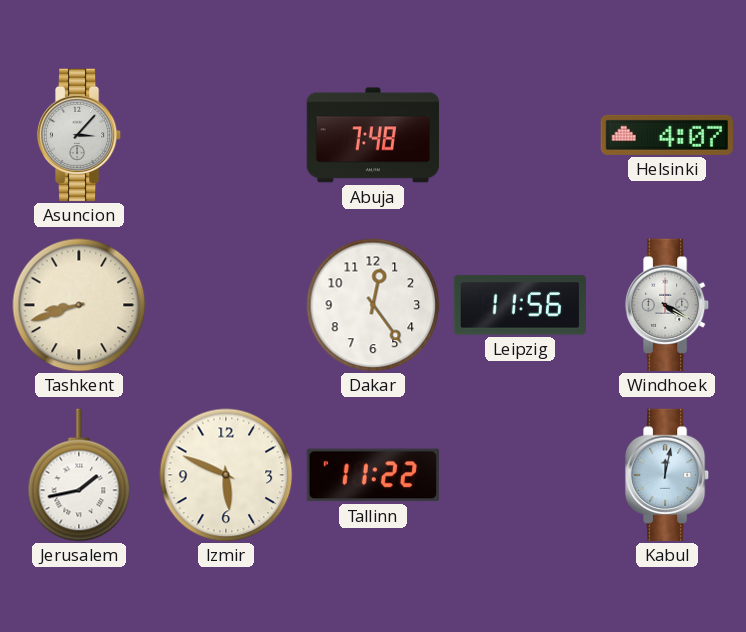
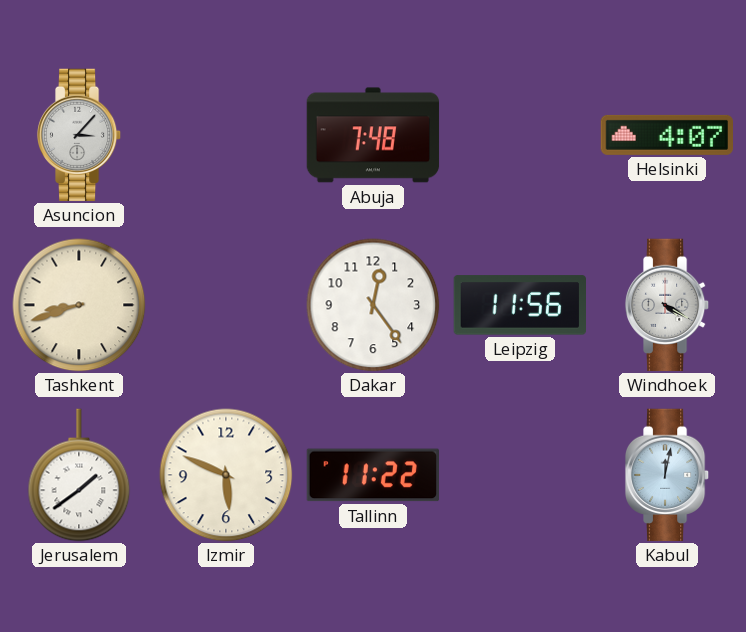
Jerusalem: 1:43 -> 1:39
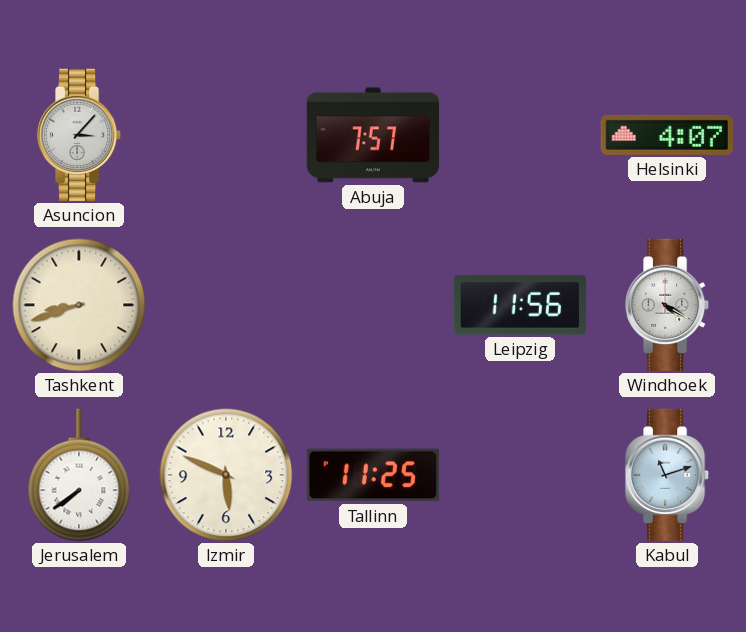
Abuja: 7:48 -> 7:57
Dakar: 12:24 -> none
Jerusalem: 1:39 -> 7:39
Tallinn: 11:22 -> 11:25
Kabul: 12:02 -> 11:12
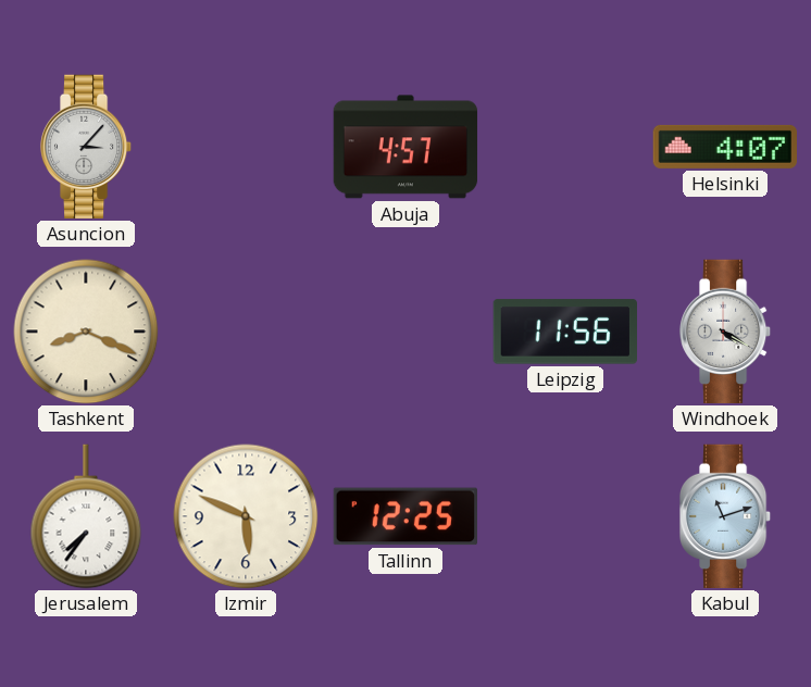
Abuja: 7:57 -> 4:57
Tashkent: 8:42 -> 8:19
Jerusalem: 7:39 -> 7:36
Tallinn: 11:25 -> 12:25
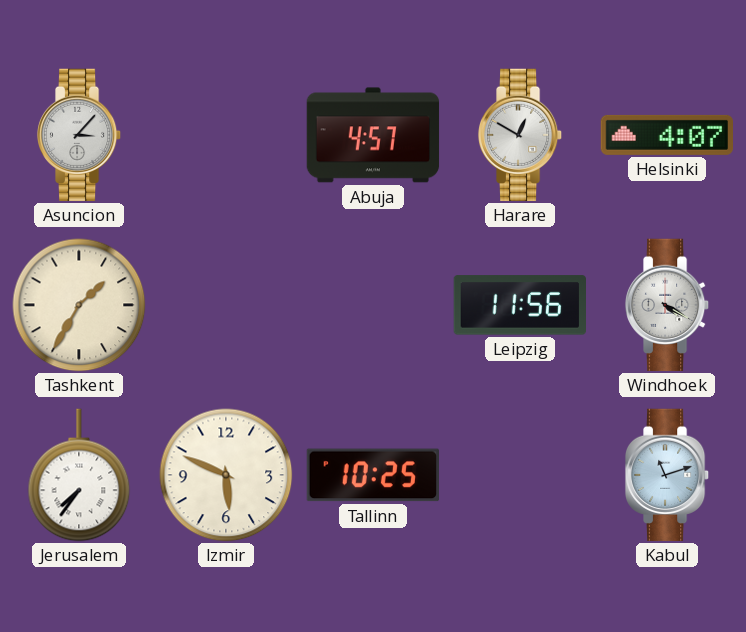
Harare: none -> 12:50
Tashkent: 8:19 -> 1:35
Tallinn: 12:25 -> 10:25
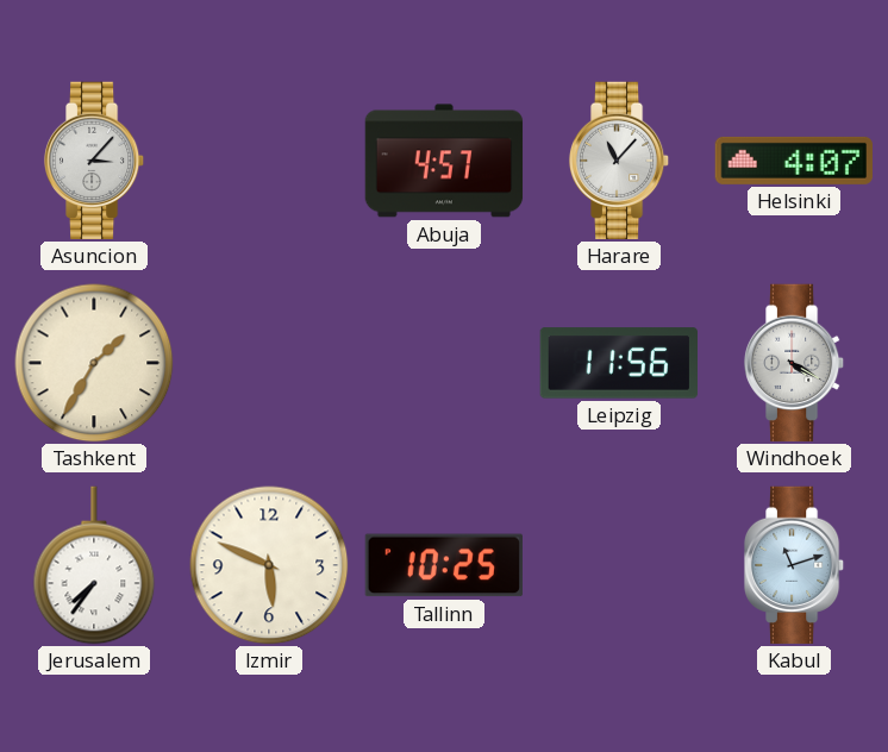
Harare: 12:50 -> 11:07
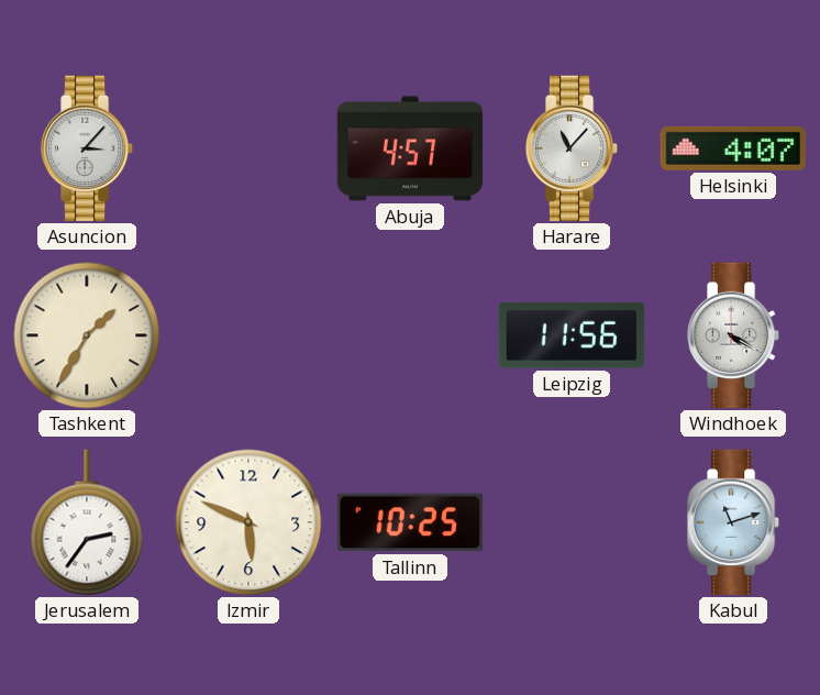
Jerusalem: 7:36 -> 2:36
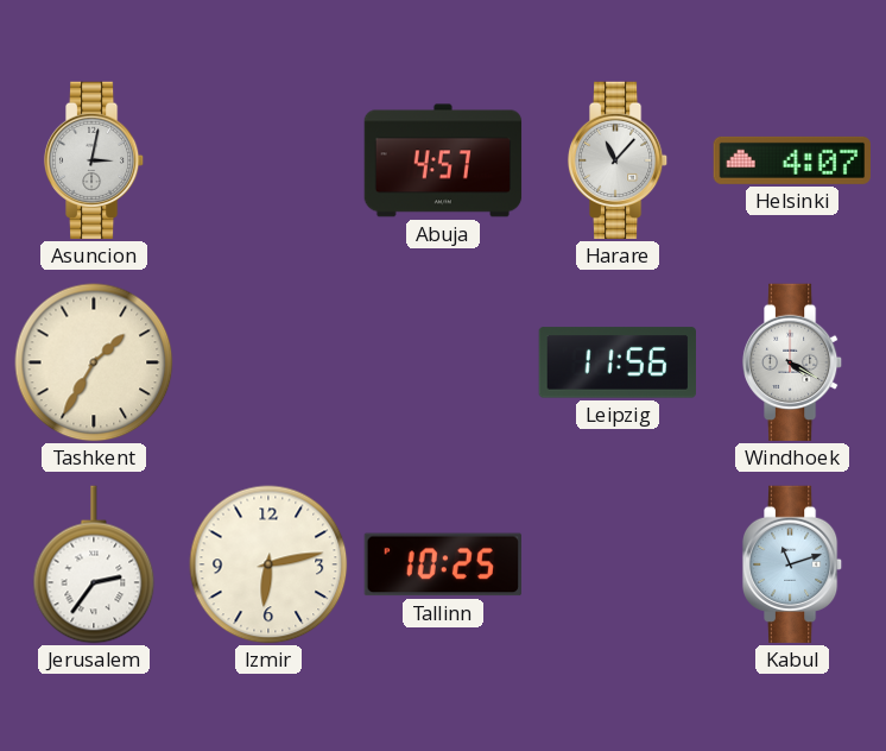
Asuncion: 3:07 -> 3:02
Izmir: 5:49 -> 6:13
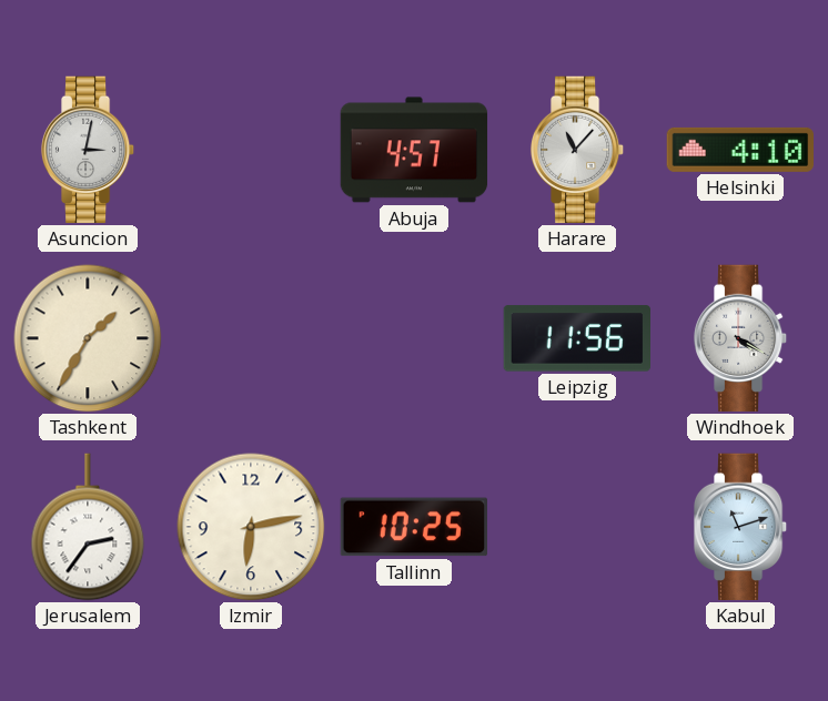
Helsinki: 4:07 -> 4:10
